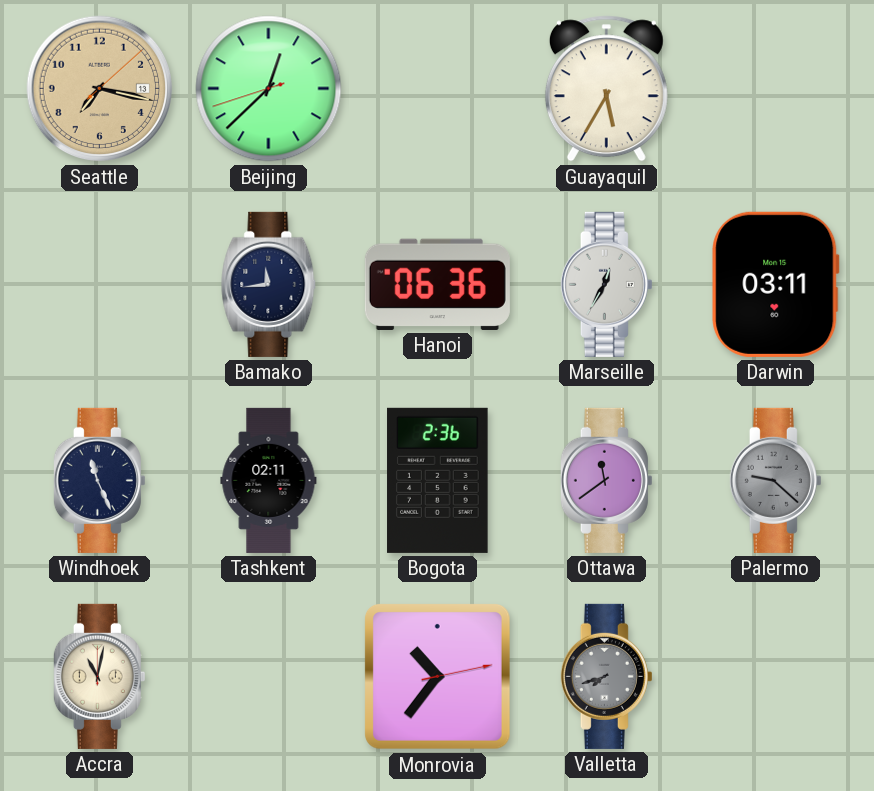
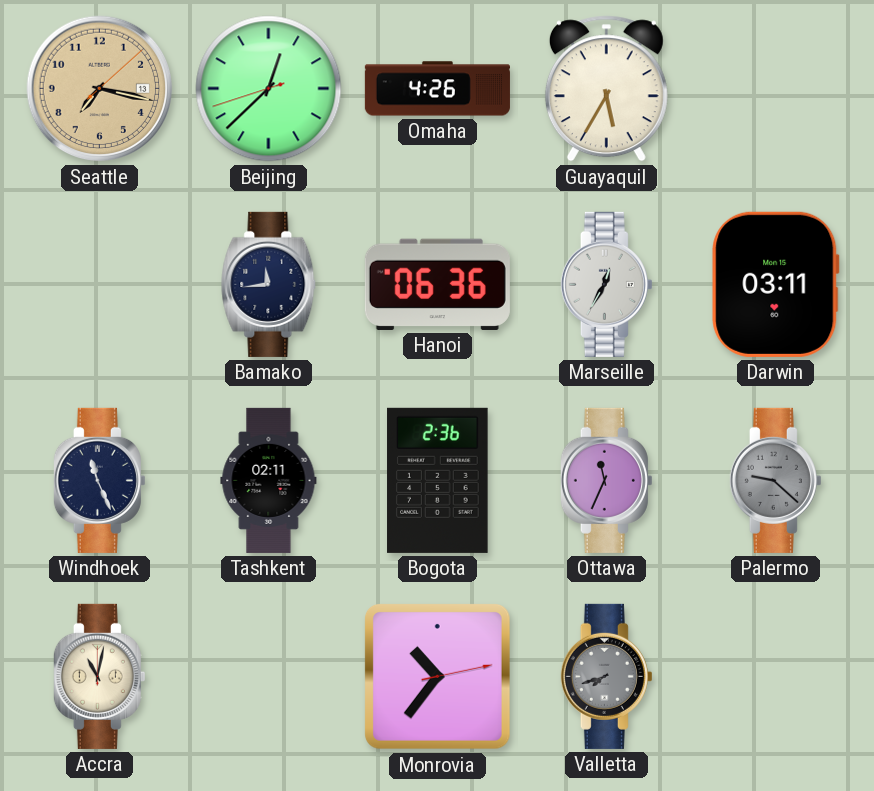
Omaha: none -> 4:26
Ottawa: 11:39 -> 11:34
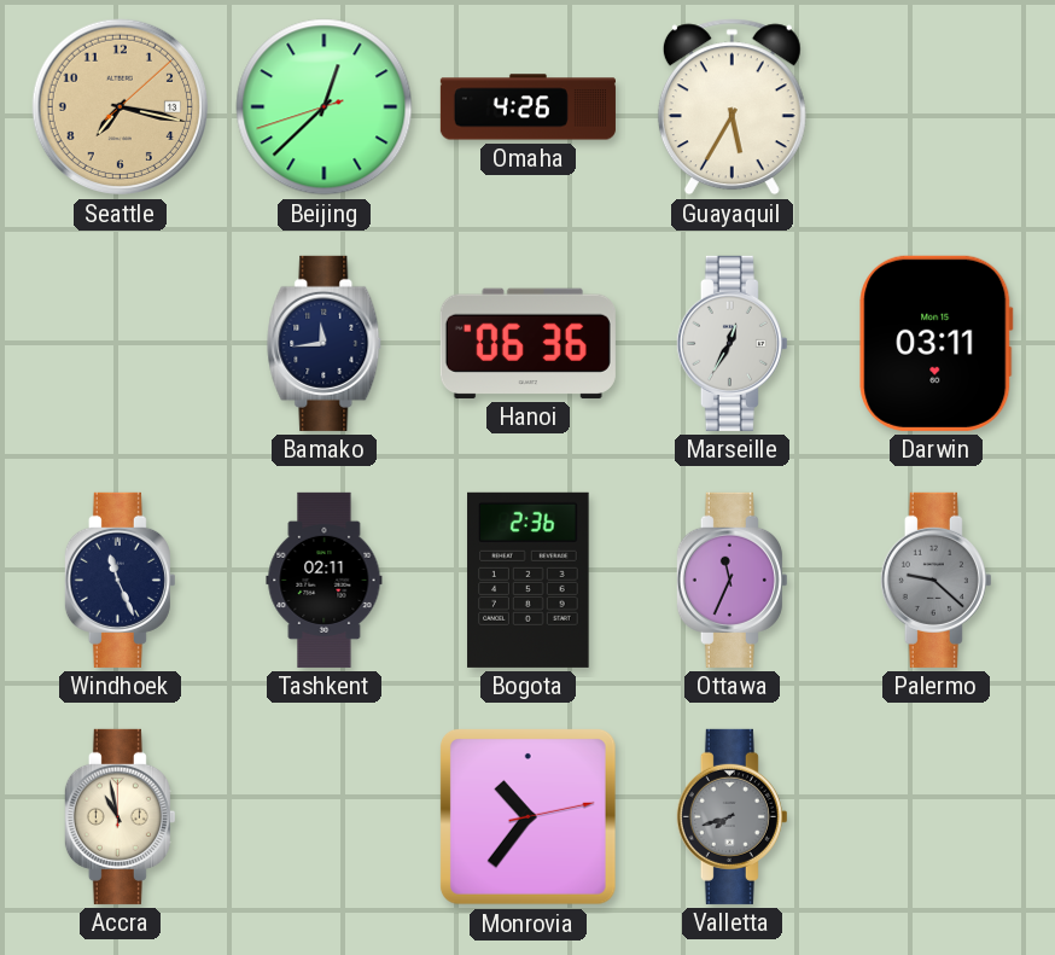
Accra: 11:02 -> 10:58
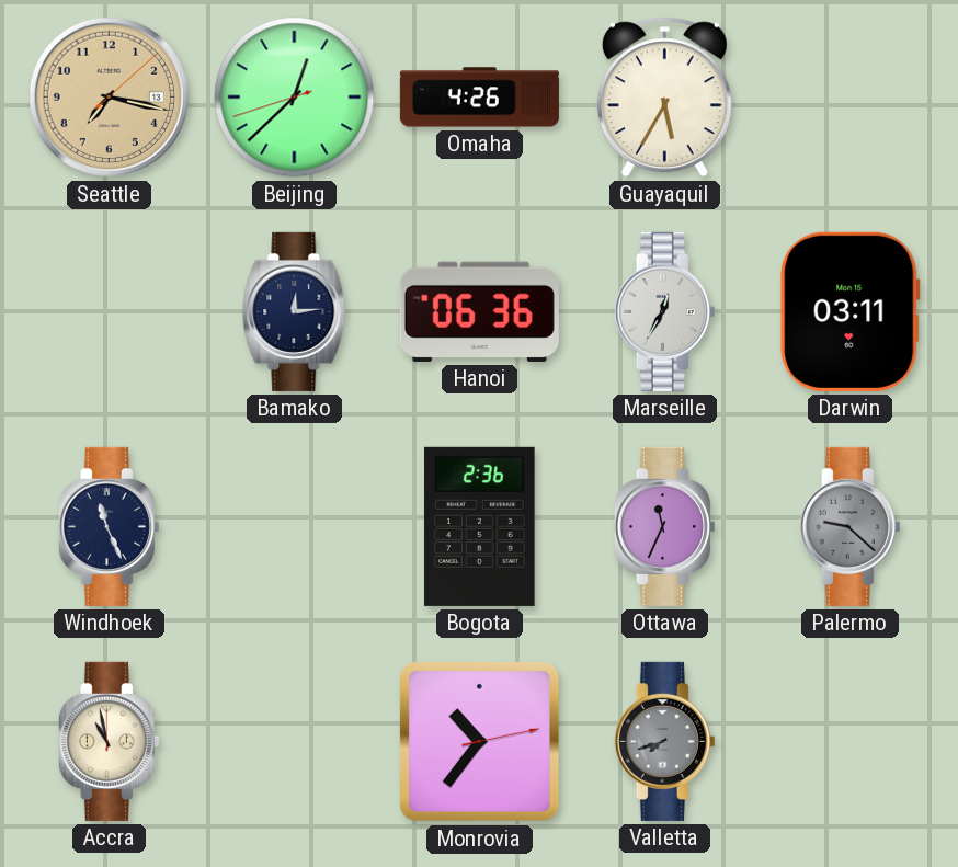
Bamako: 11:44 -> 12:14
Tashkent: 02:11 -> none
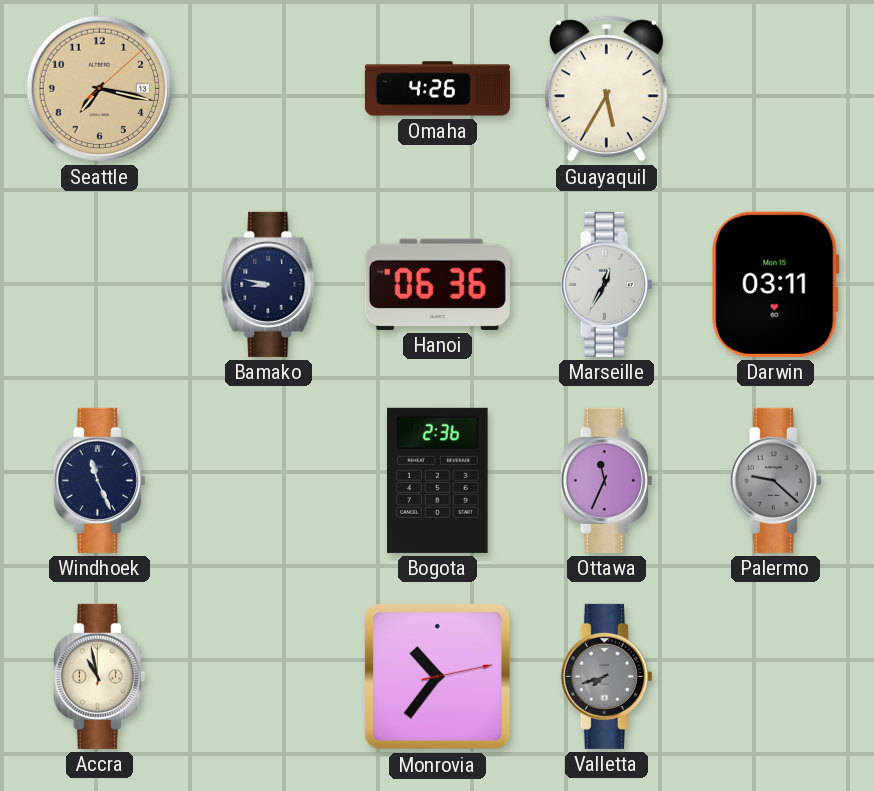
Beijing: 12:37 -> none
Bamako: 12:14 -> 8:47
